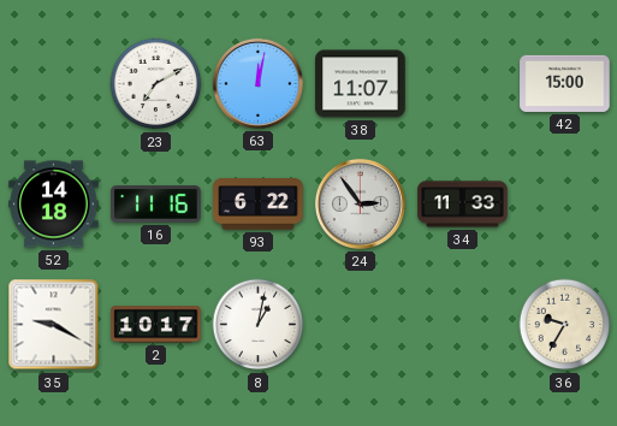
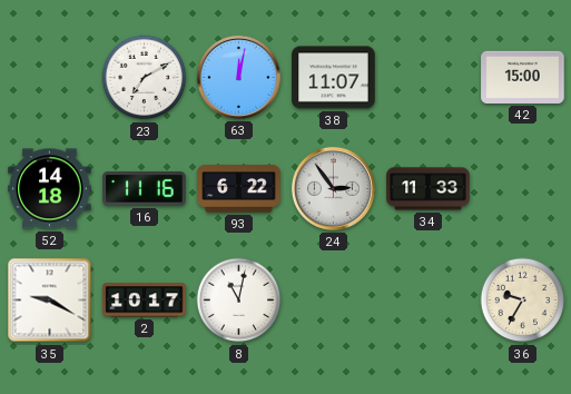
8: 1:02 -> 11:02
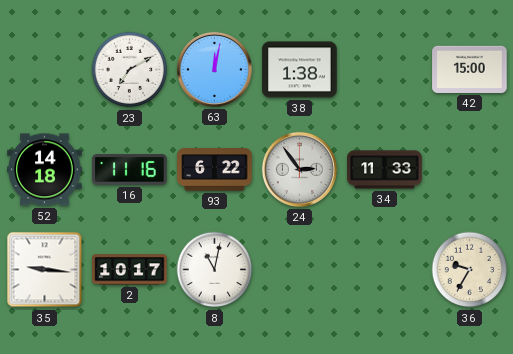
38: 11:07 -> 1:38
35: 9:20 -> 9:16
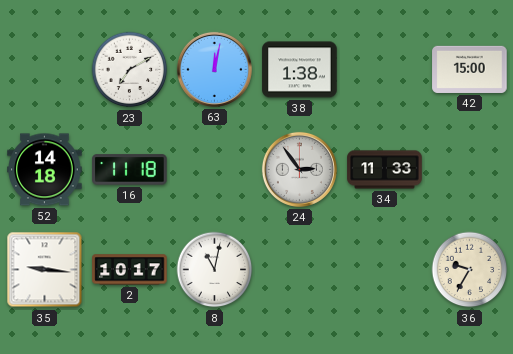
16: 11:16 -> 11:18
93: 6:22 -> none
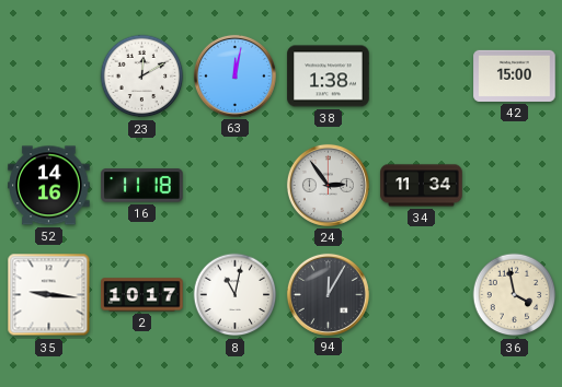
23: 7:10 -> 12:10
52: 14:18 -> 14:16
34: 11:33 -> 11:34
94: none -> 12:05
36: 9:35 -> 3:58
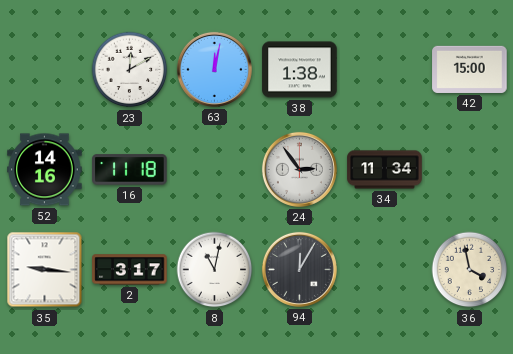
2: 10:17 -> 3:17
